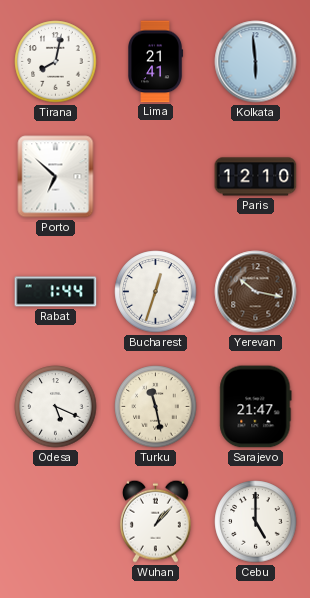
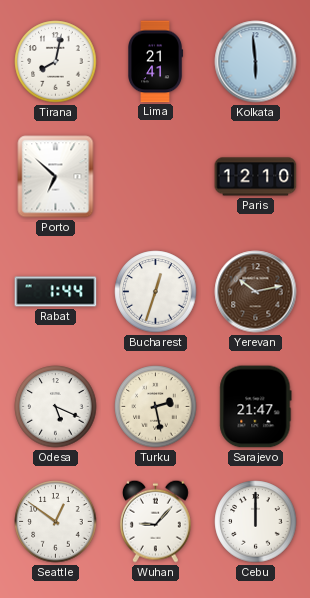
Yerevan: 10:17 -> 10:13
Turku: 11:28 -> 2:28
Seattle: none -> 12:51
Wuhan: 1:07 -> 9:07
Cebu: 5:00 -> 12:00
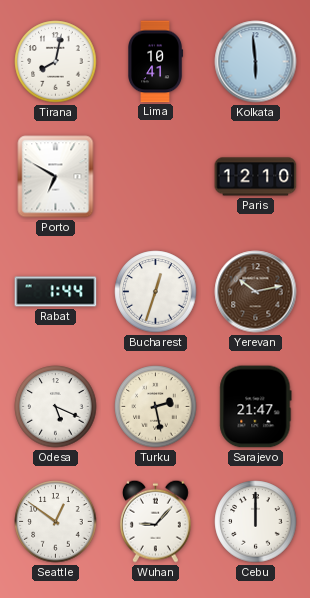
Lima: 21:41 -> 10:41
Porto: 6:52 -> 6:50
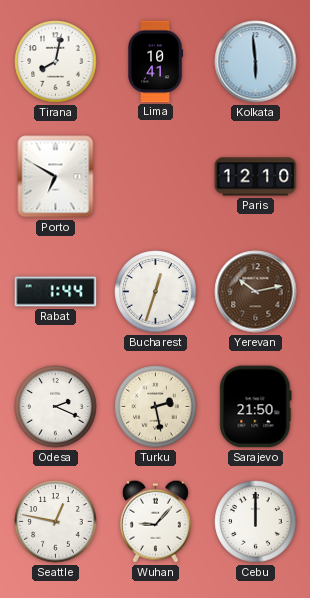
Odesa: 5:19 -> 2:19
Sarajevo: 21:47 -> 21:50
Seattle: 12:51 -> 12:47
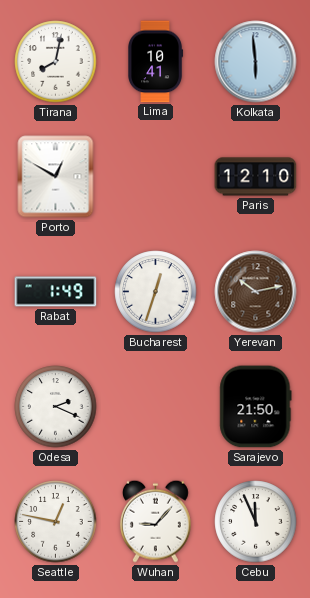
Porto: 6:50 -> 12:50
Rabat: 1:44 -> 1:49
Turku: 2:28 -> none
Cebu: 12:00 -> 11:56
